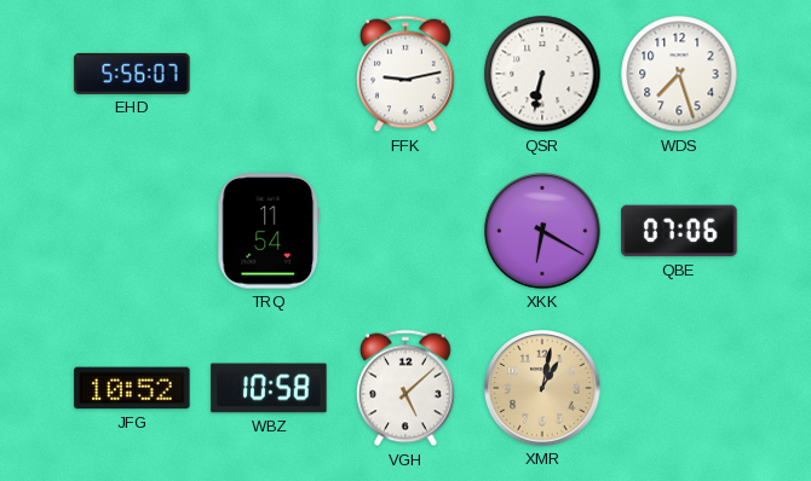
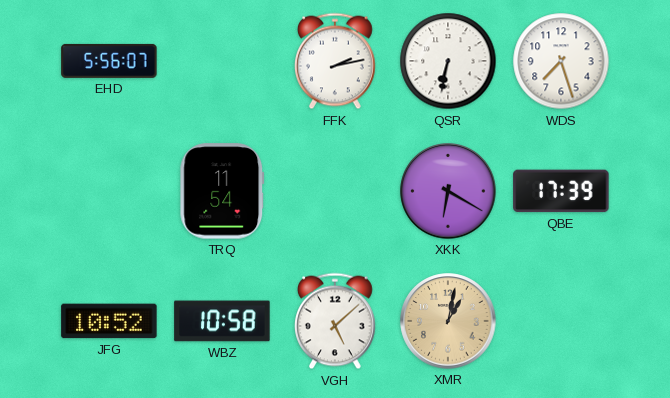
FFK: 9:13 -> 2:13
QBE: 07:06 -> 17:39
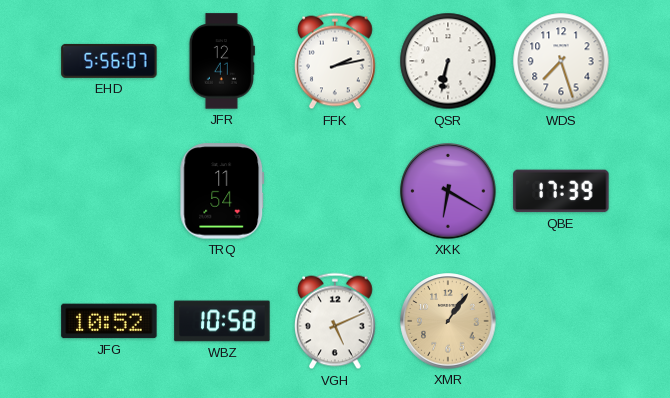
JFR: none -> 12:41
VGH: 5:08 -> 5:11
XMR: 1:02 -> 1:06
